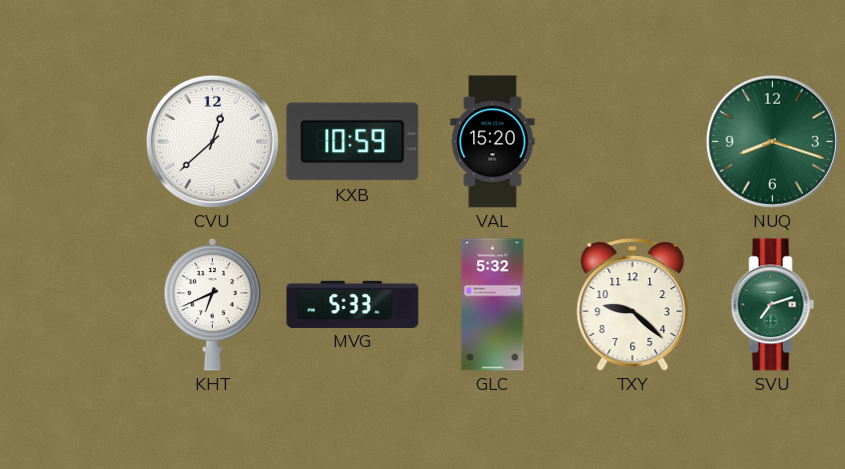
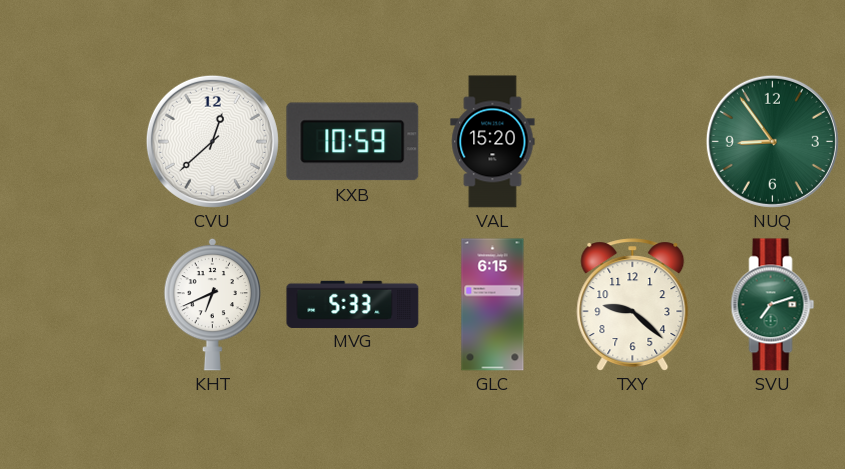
NUQ: 8:18 -> 8:54
GLC: 5:32 -> 6:15
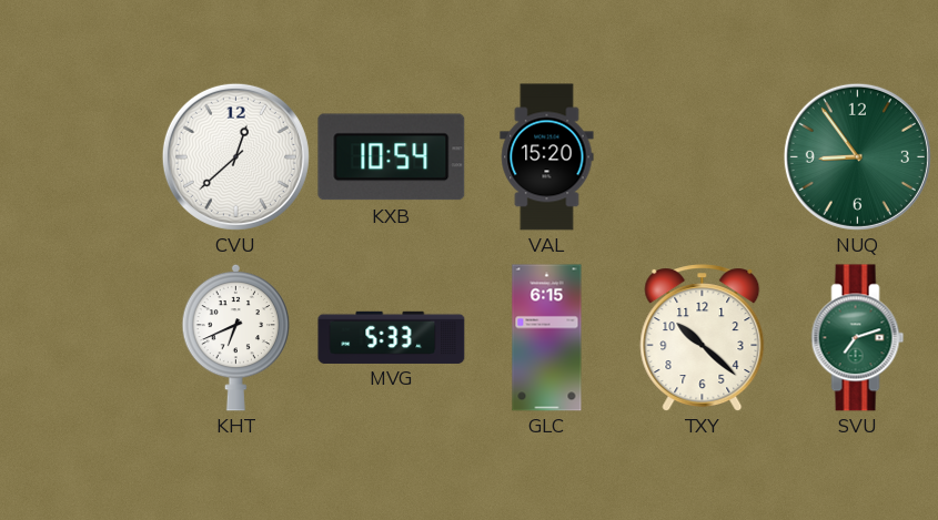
KXB: 10:59 -> 10:54
TXY: 9:22 -> 10:22
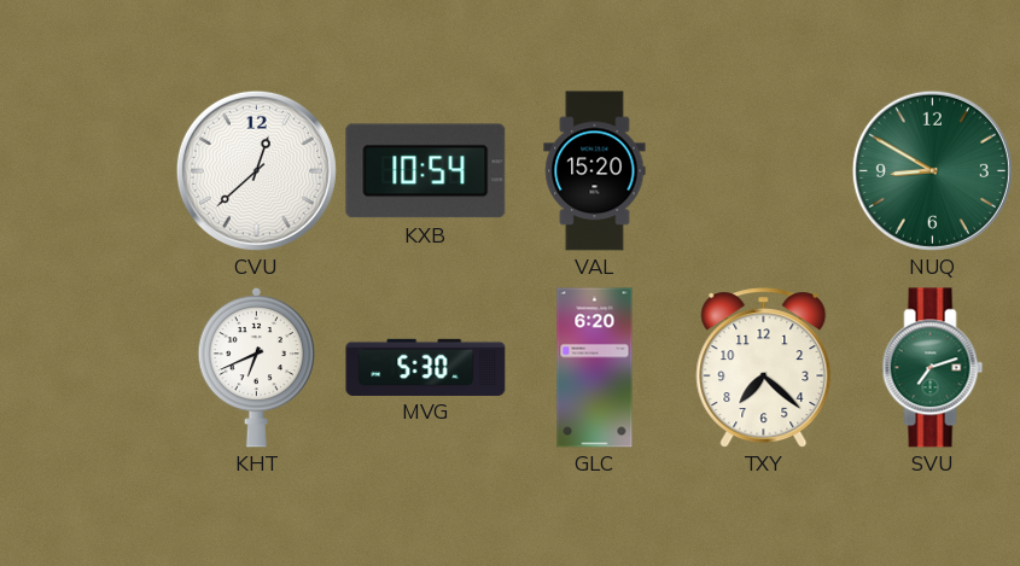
NUQ: 8:54 -> 8:50
MVG: 5:33 -> 5:30
GLC: 6:15 -> 6:20
TXY: 10:22 -> 7:22
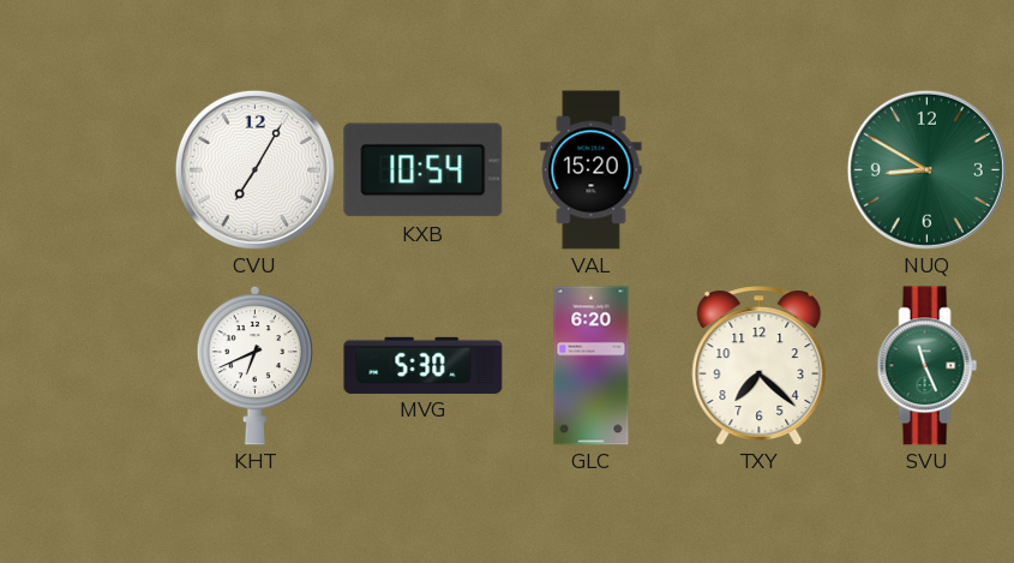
CVU: 12:38 -> 7:05
SVU: 7:12 -> 11:26
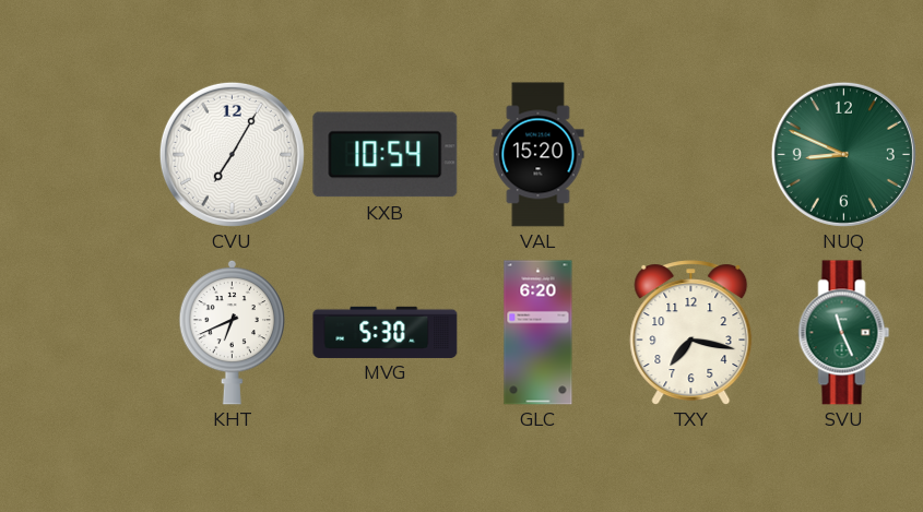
NUQ: 8:50 -> 8:49
TXY: 7:22 -> 7:17
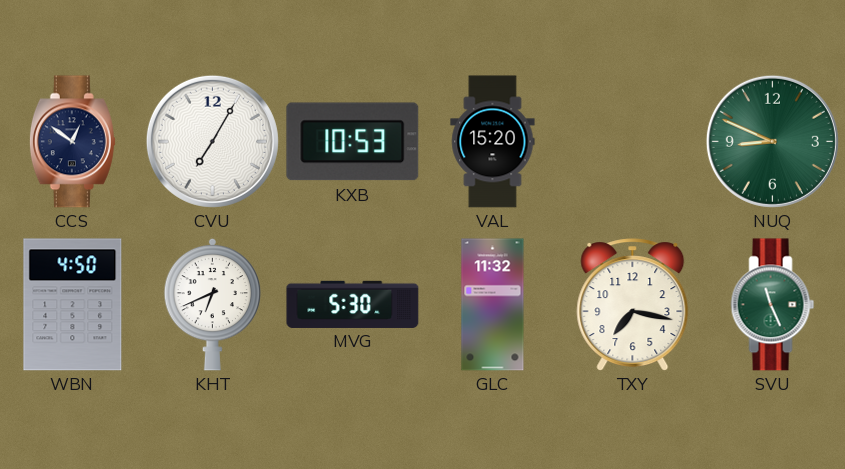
CCS: none -> 12:51
KXB: 10:54 -> 10:53
WBN: none -> 4:50
GLC: 6:20 -> 11:32
